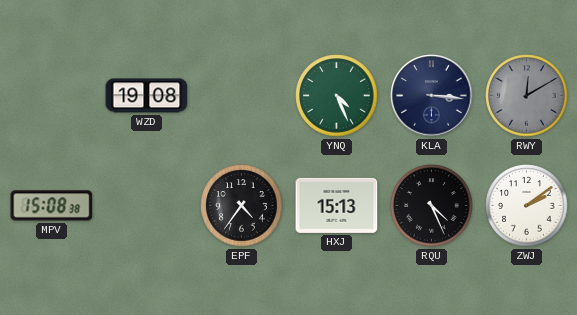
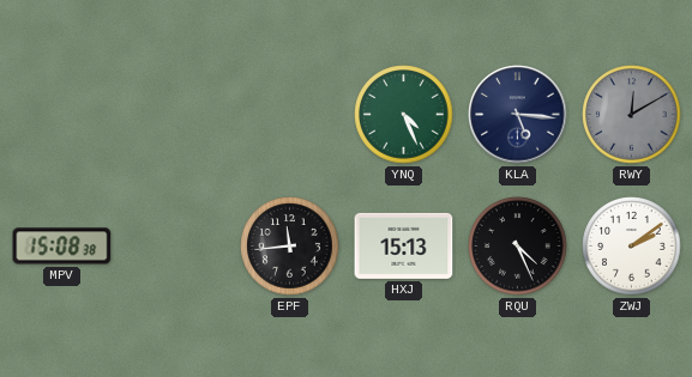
WZD: 19:08 -> none
KLA: 3:16 -> 5:16
EPF: 4:36 -> 11:44
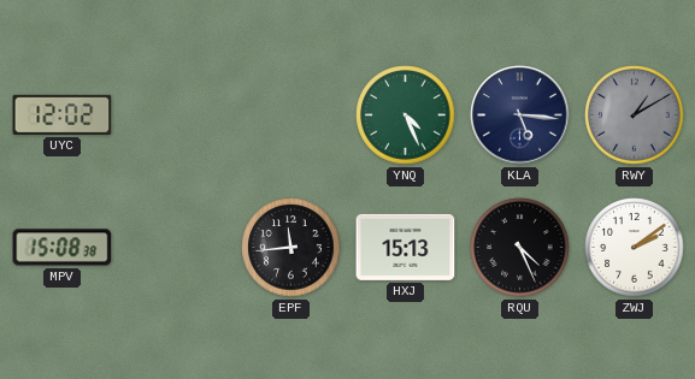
UYC: none -> 12:02
RWY: 12:10 -> 1:10
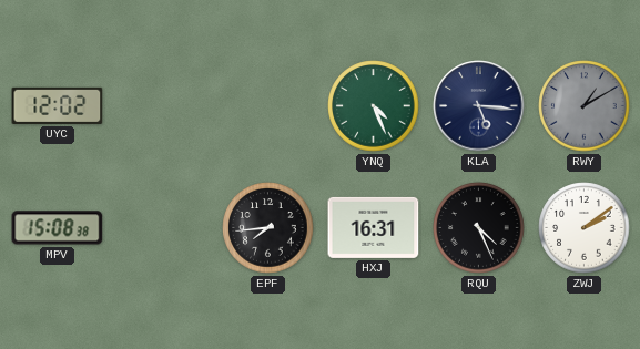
EPF: 11:44 -> 7:44
HXJ: 15:13 -> 16:31
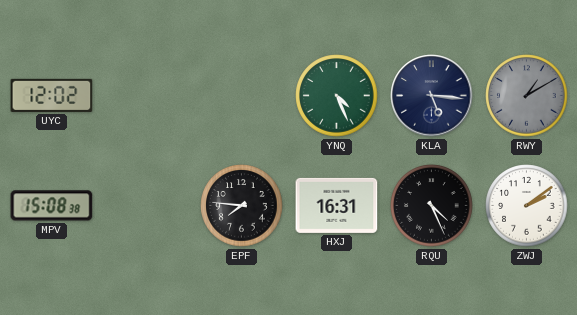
EPF: 7:44 -> 7:46
